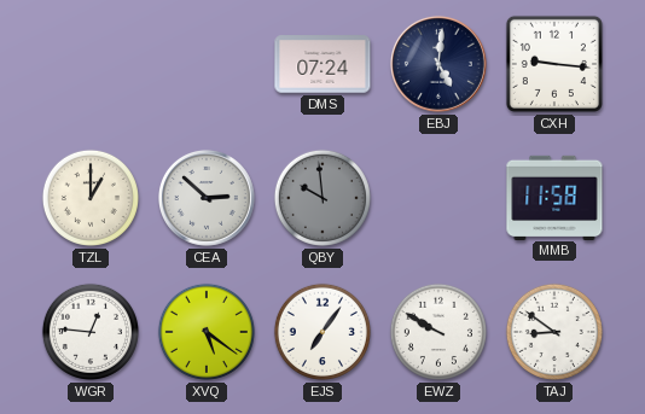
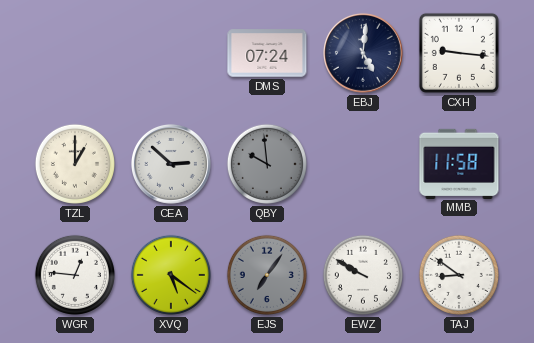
EJS dial: white -> grey
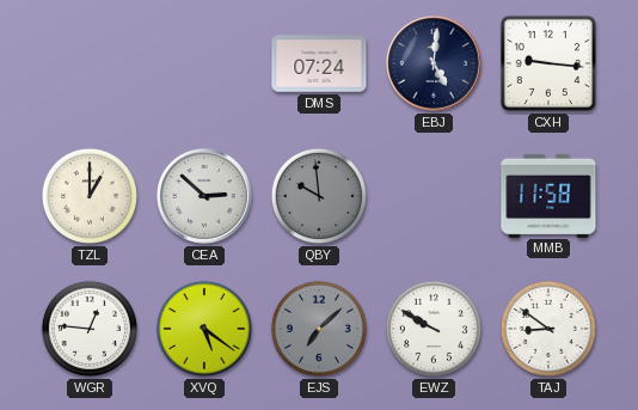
EJS: 7:06 -> 7:08
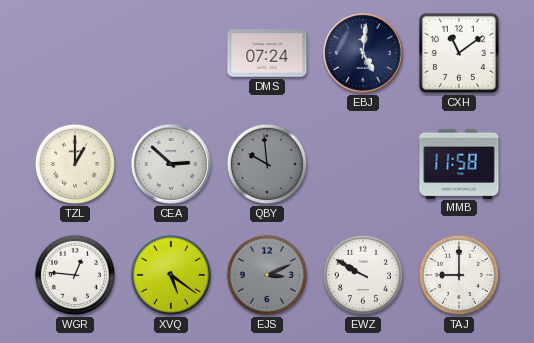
CXH: 9:16 -> 11:09
EJS: 7:08 -> 3:11
TAJ: 8:51 -> 9:00
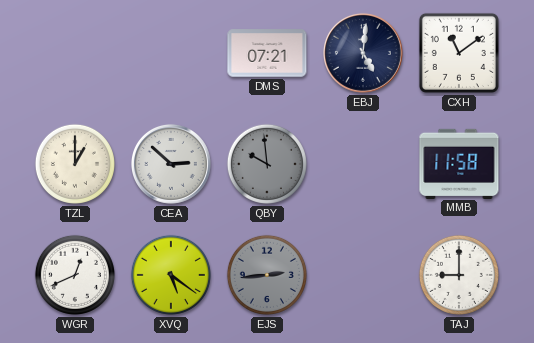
DMS: 07:24 -> 07:21
WGR: 12:46 -> 12:41
EJS: 3:11 -> 2:44
EWZ: 9:50 -> none
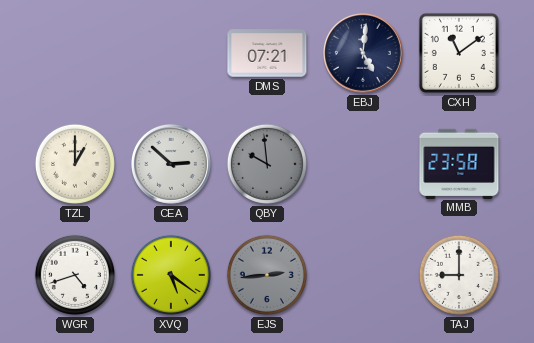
MMB: 11:58 -> 23:58
WGR: 12:41 -> 4:42
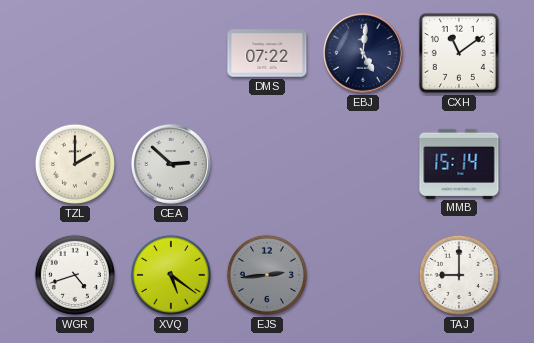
DMS: 07:21 -> 07:22
TZL: 1:00 -> 2:00
QBY: 9:59 -> none
MMB: 23:58 -> 15:14
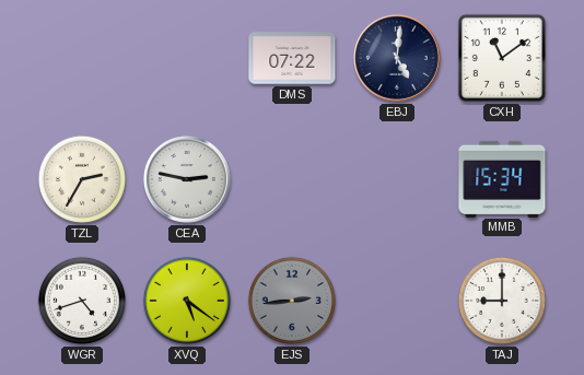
TZL: 2:00 -> 2:35
CEA: 2:52 -> 2:47
MMB: 15:14 -> 15:34
